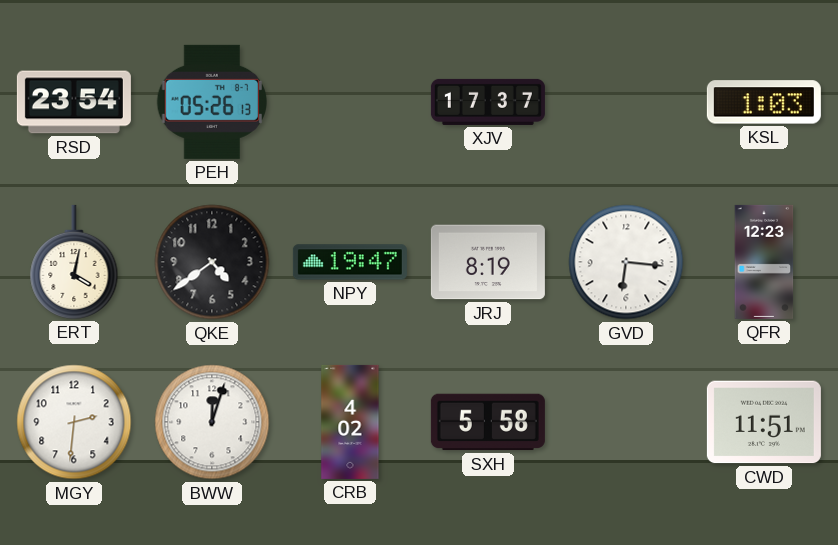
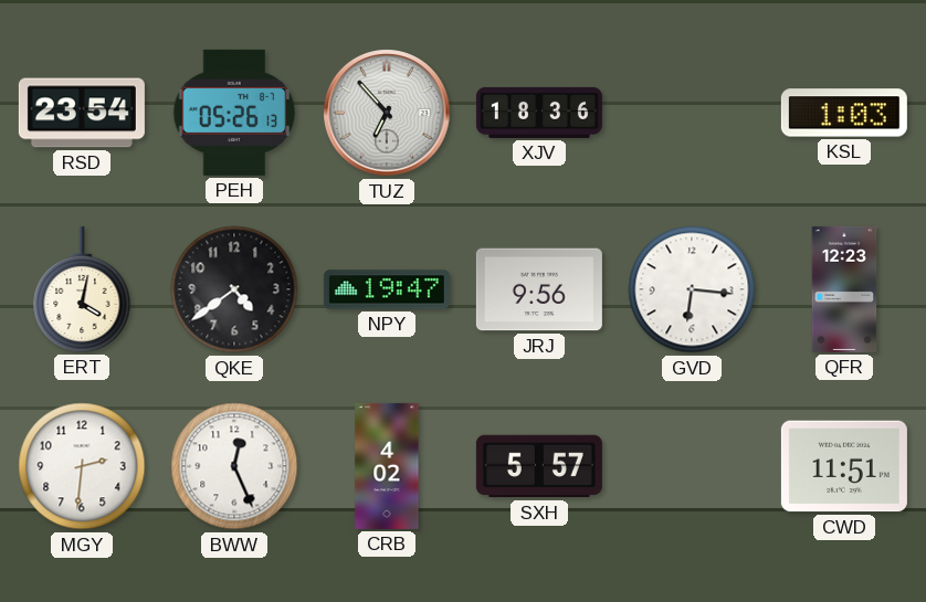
TUZ: none -> 6:53
XJV: 17:37 -> 18:36
JRJ: 8:19 -> 9:56
BWW: 12:03 -> 12:26
SXH: 5:58 -> 5:57
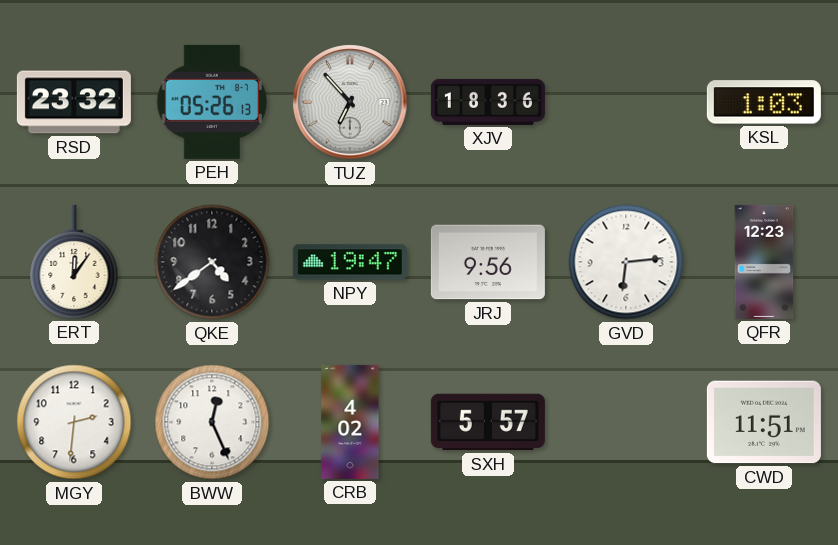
RSD: 23:54 -> 23:32
ERT: 4:02 -> 12:06
GVD: 6:16 -> 6:14
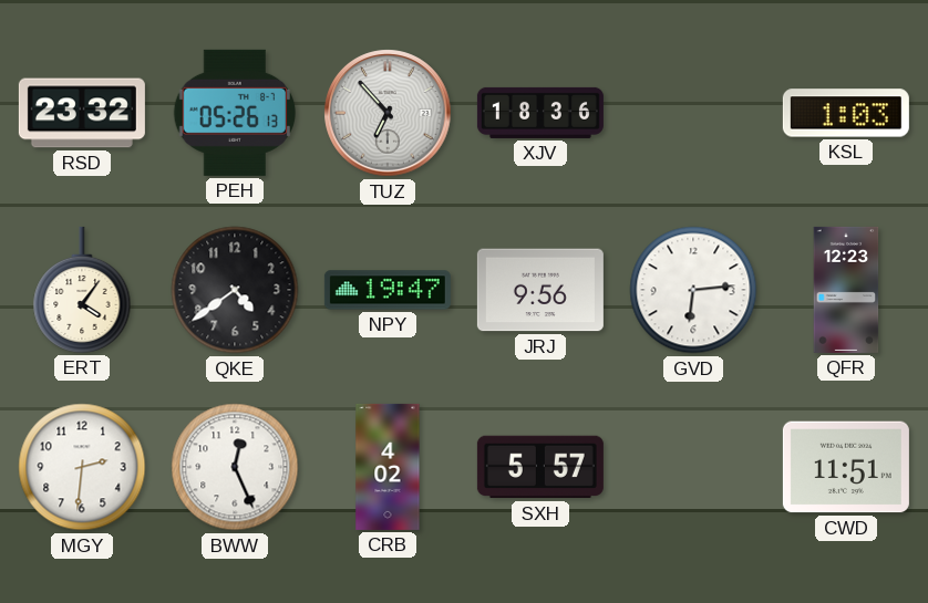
ERT: 12:06 -> 4:06
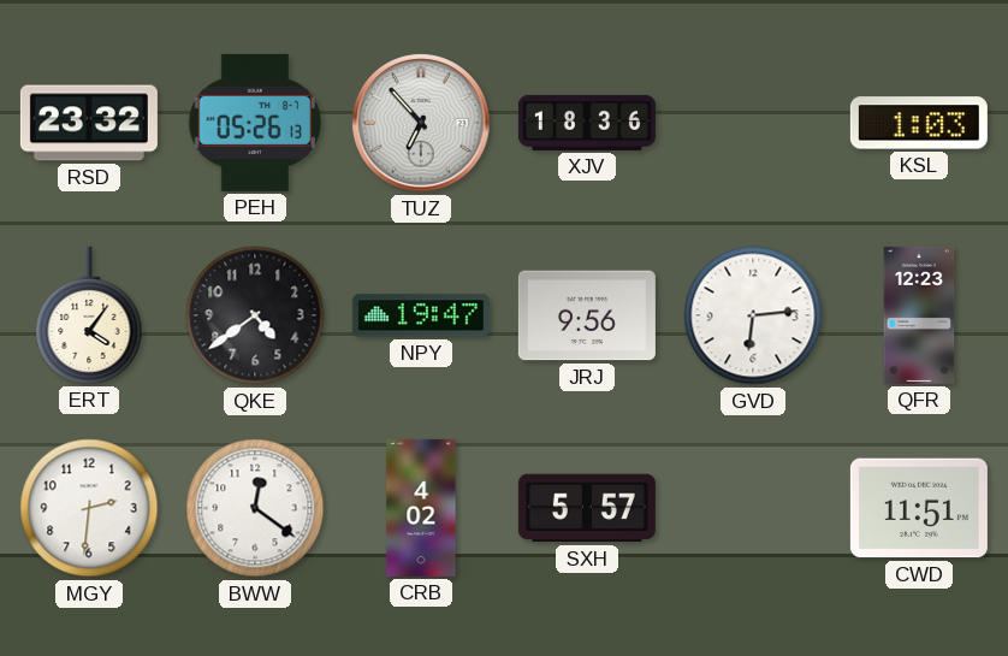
BWW: 12:26 -> 12:21
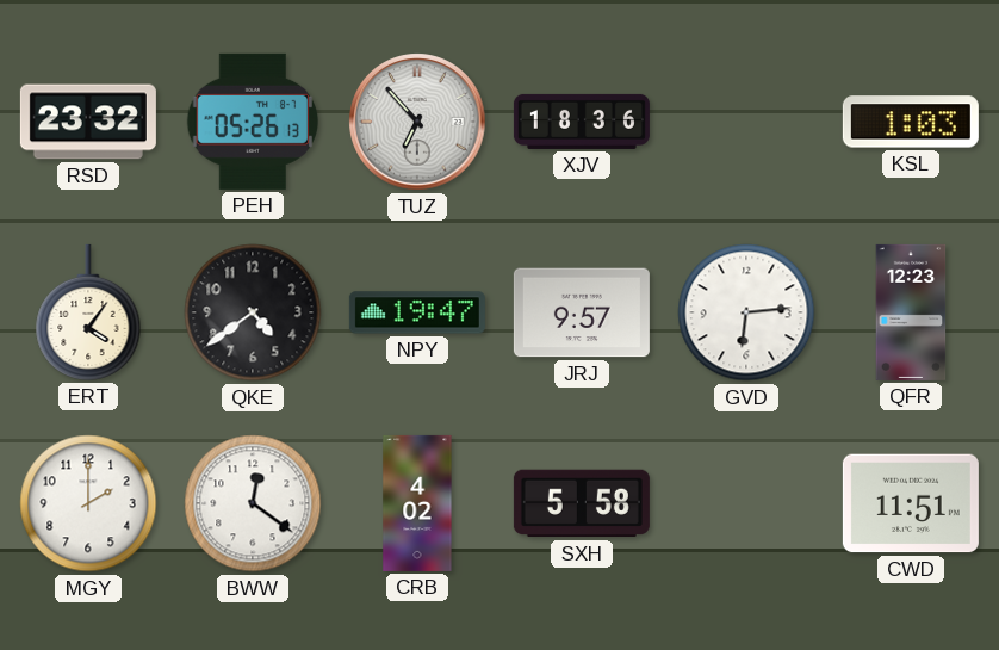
JRJ: 9:56 -> 9:57
MGY: 2:31 -> 2:00
SXH: 5:57 -> 5:58
